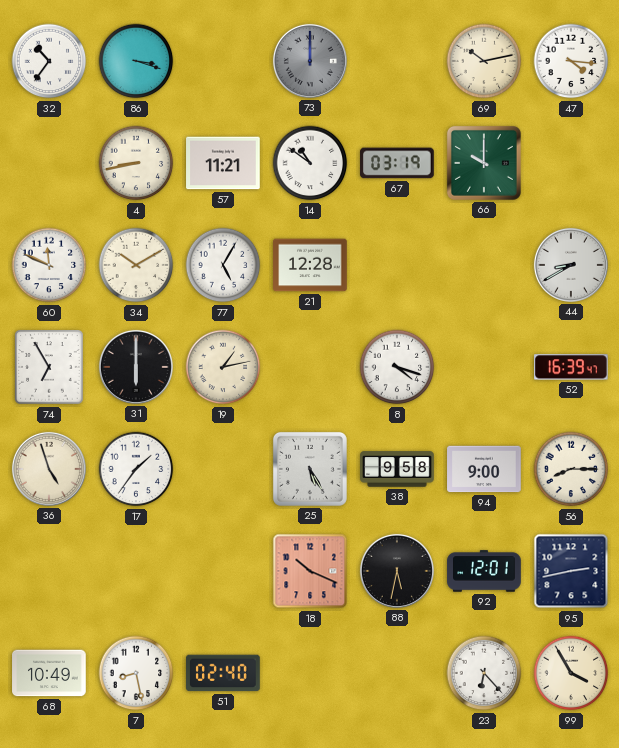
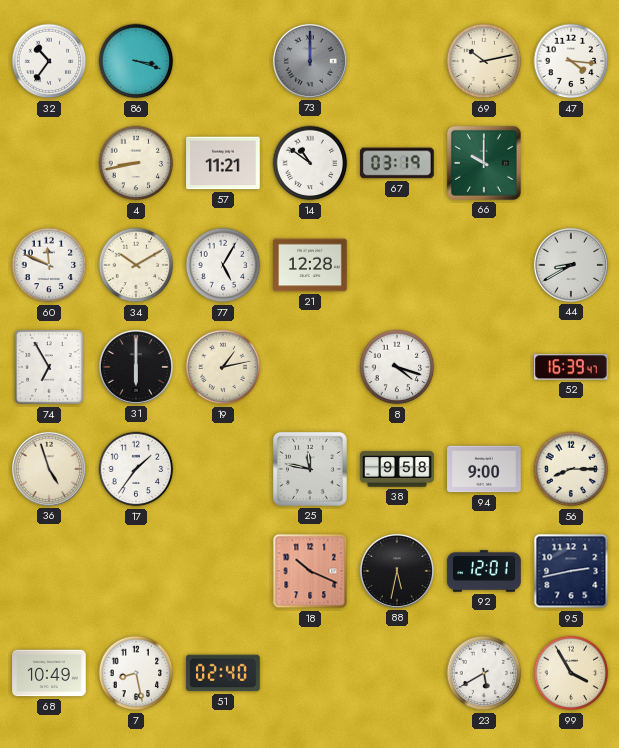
25: 5:25 -> 11:47
23: 6:23 -> 5:40
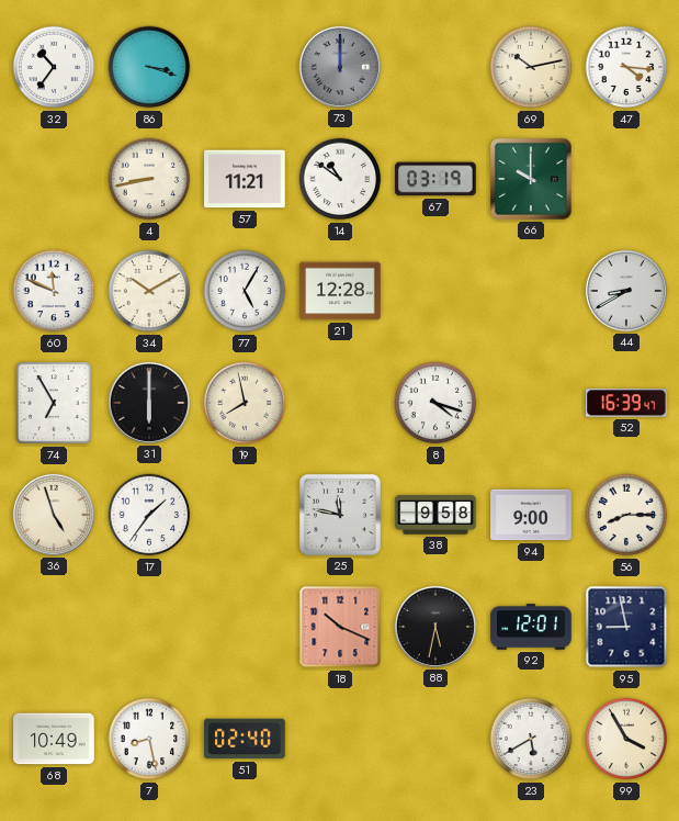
19: 1:13 -> 7:58
95: 2:43 -> 8:58
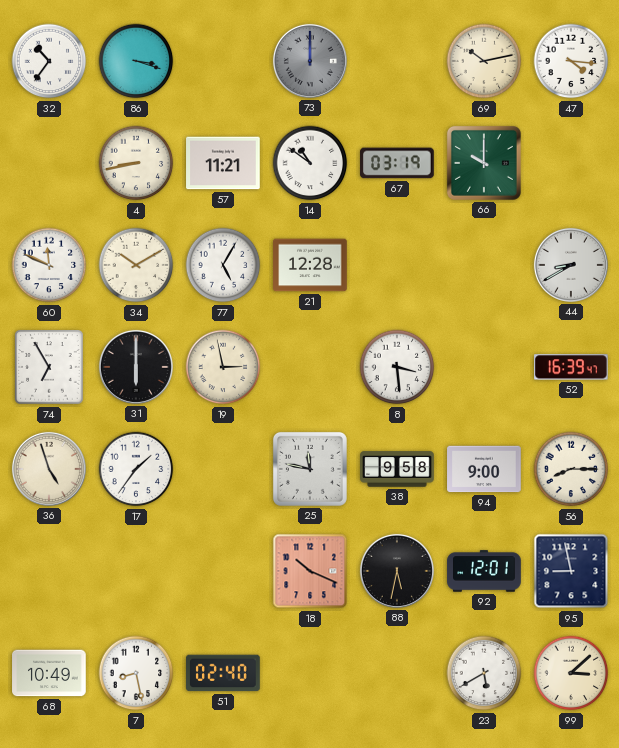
19: 7:58 -> 2:58
8: 4:18 -> 3:29
99: 3:55 -> 3:08
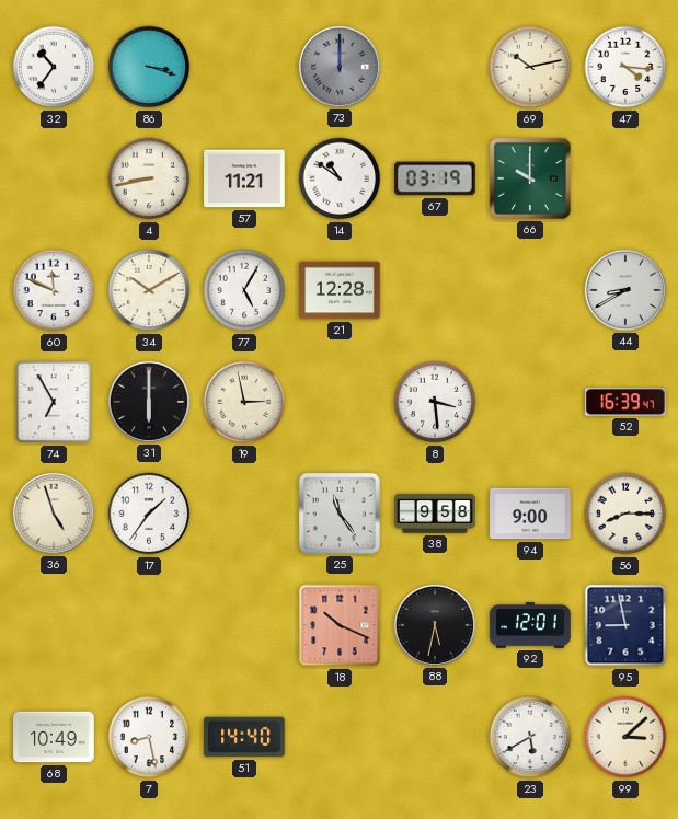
25: 11:47 -> 11:24
51: 02:40 -> 14:40
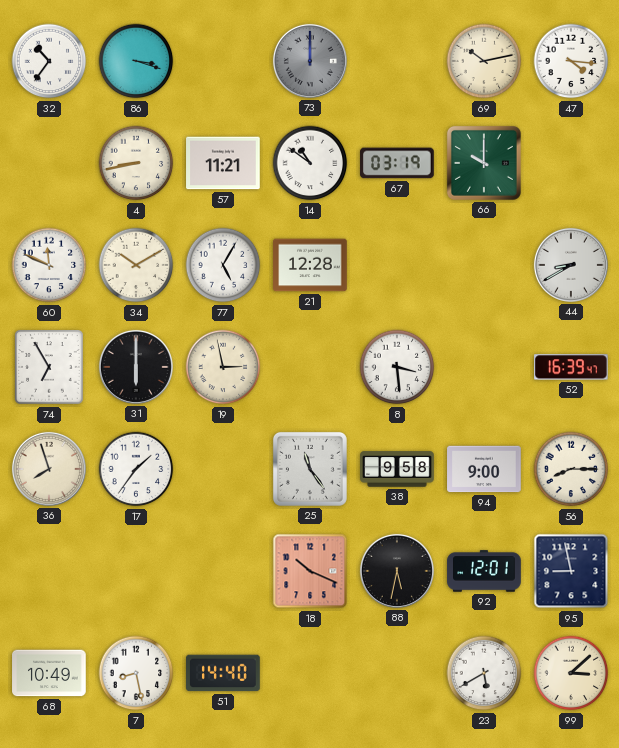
36: 4:57 -> 7:57
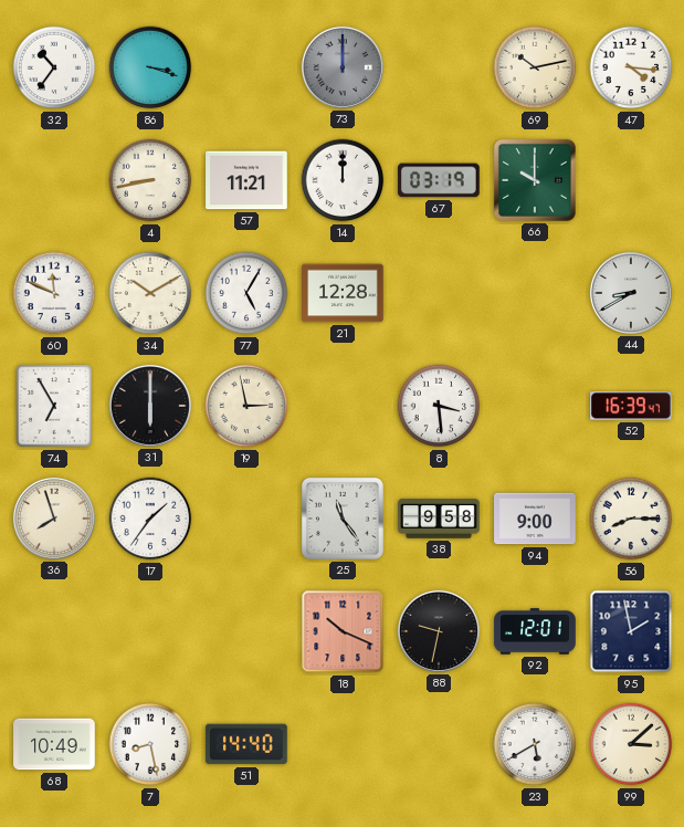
14: 10:51 -> 12:00
88: 5:32 -> 9:32
95: 8:58 -> 1:58
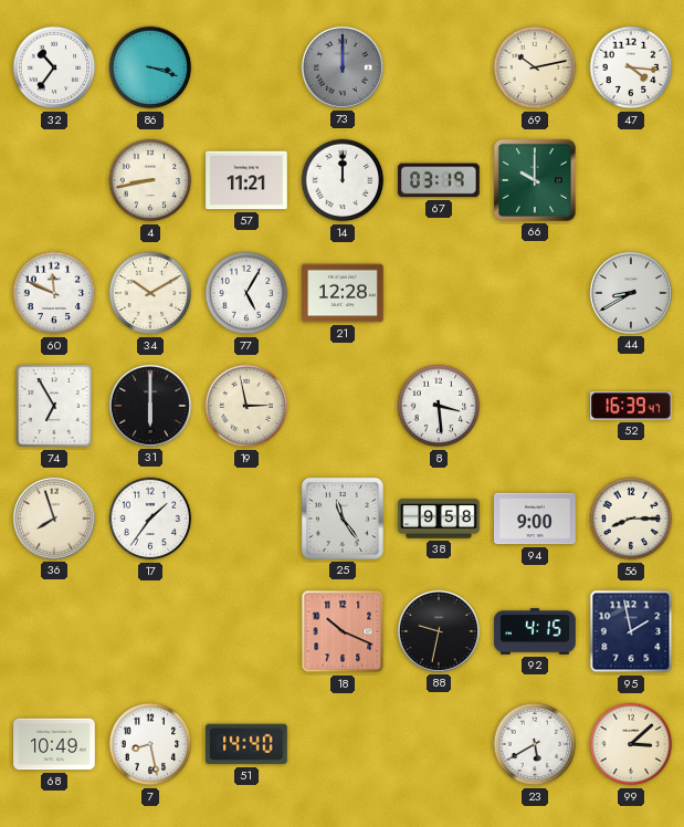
92: 12:01 -> 4:15
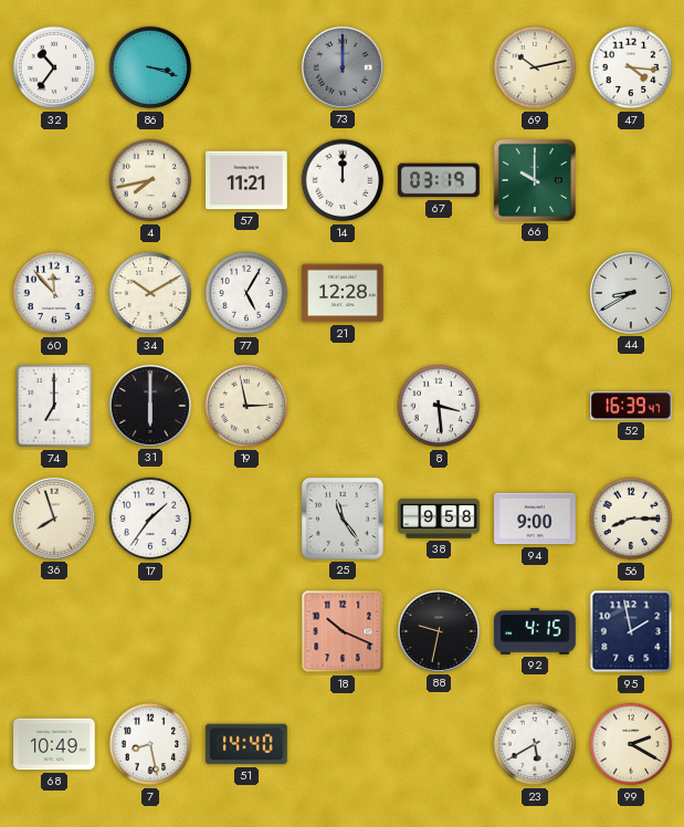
4: 8:43 -> 7:43
60: 11:49 -> 11:53
74: 6:55 -> 7:00
99: 3:08 -> 2:20
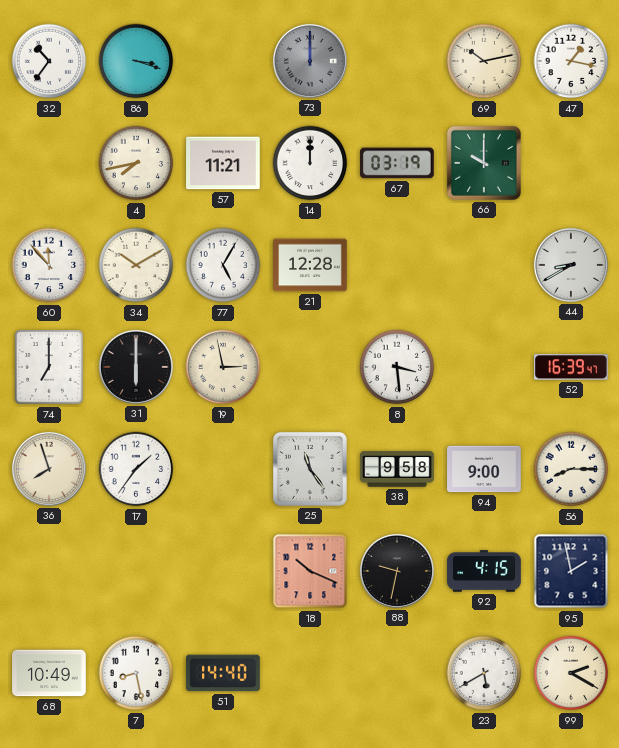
47: 4:16 -> 1:17
